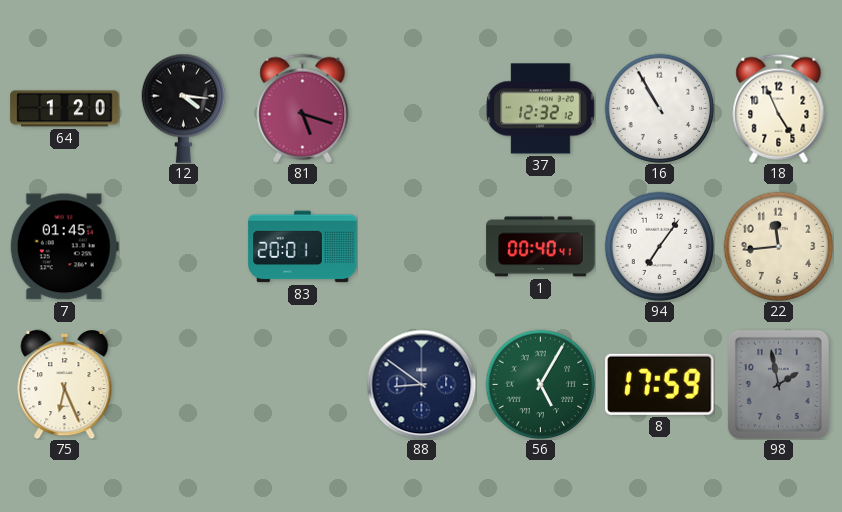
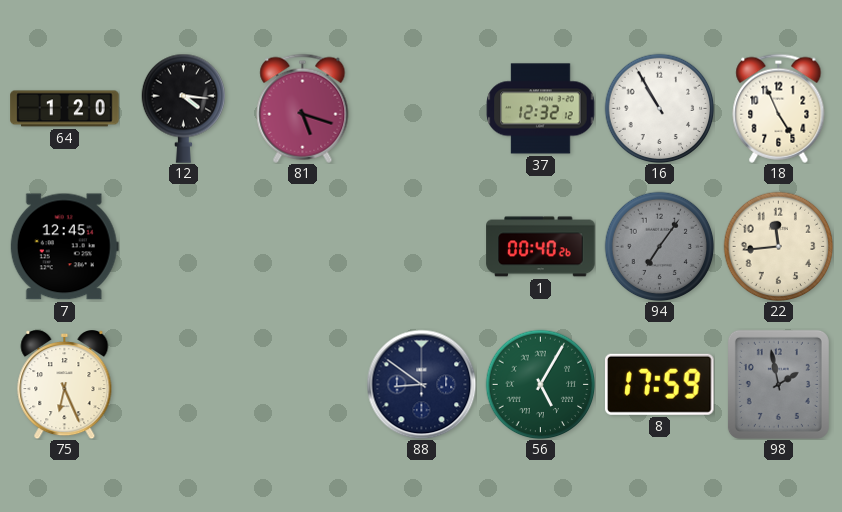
7: 01:45 -> 12:45
83: 20:01 -> none
1: 00:40:41 -> 00:40:26
94 dial: white -> grey
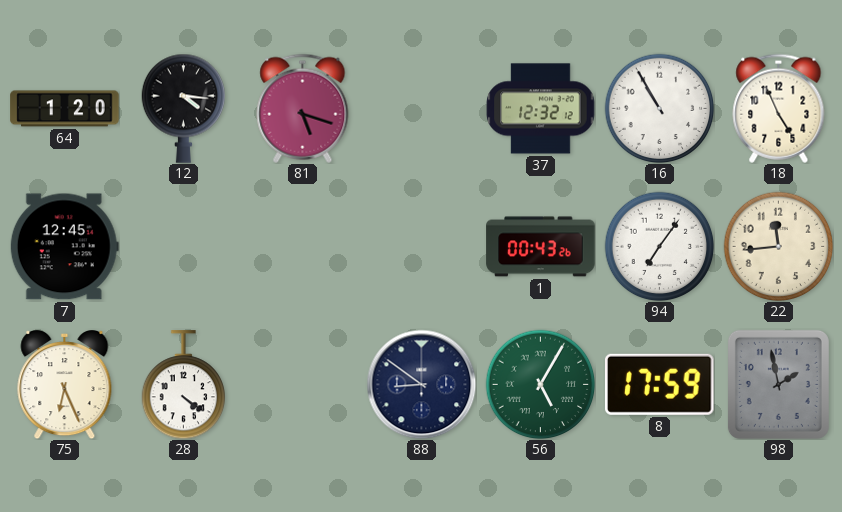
1: 00:40 -> 00:43
94 dial: grey -> white
28: none -> 4:21
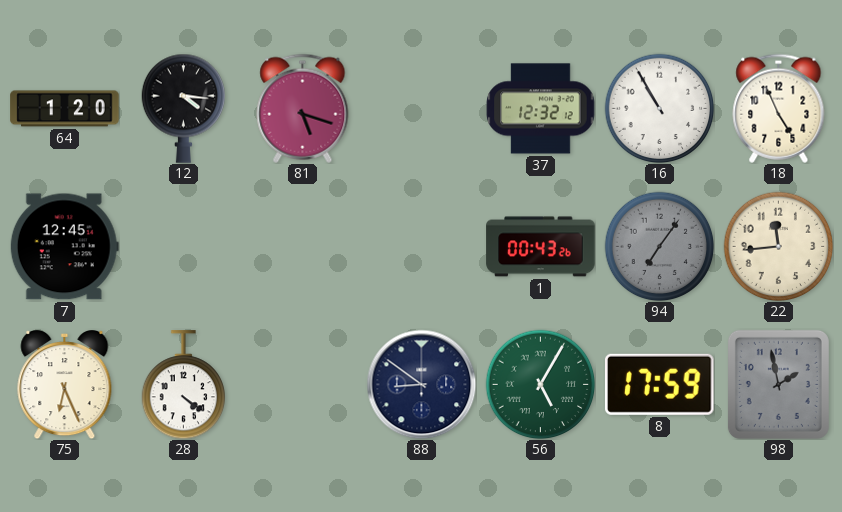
94 dial: white -> grey
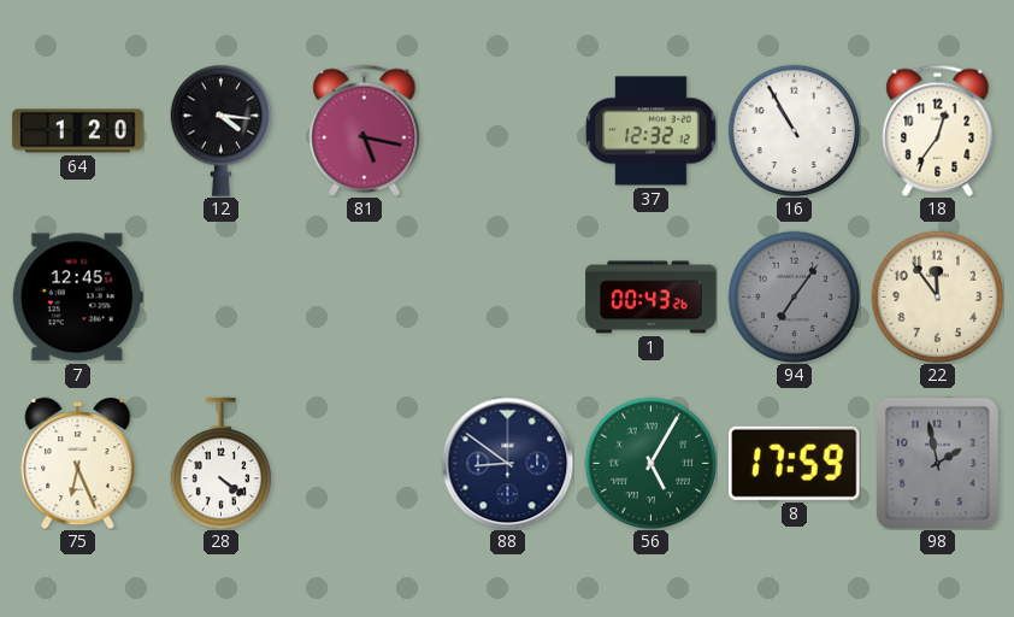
81: 5:18 -> 5:17
18: 4:56 -> 12:36
22: 11:44 -> 11:54
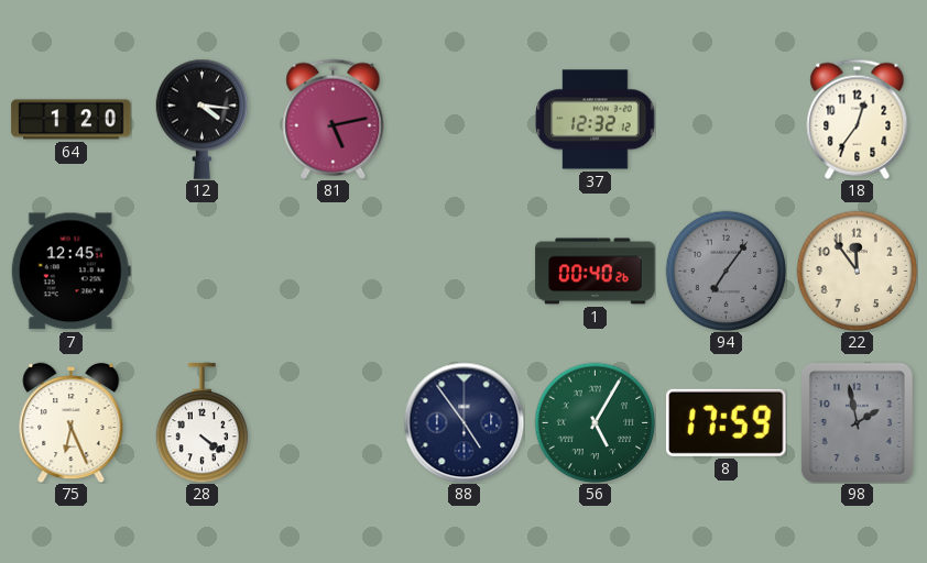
81: 5:17 -> 5:13
16: 10:55 -> none
1: 00:43 -> 00:40
88: 8:51 -> 4:54
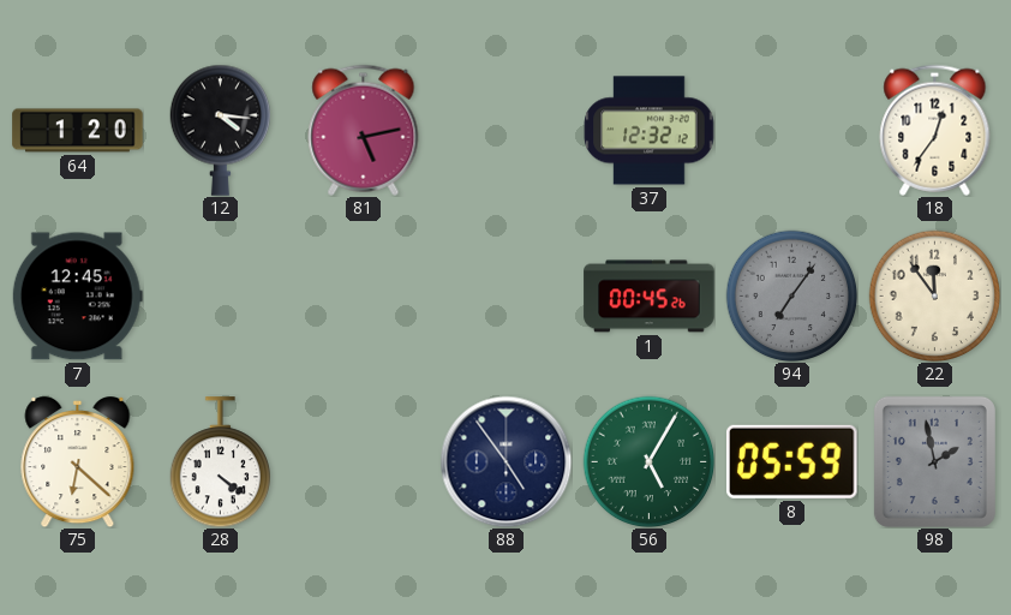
1: 00:40 -> 00:45
75: 6:26 -> 6:22
8: 17:59 -> 05:59
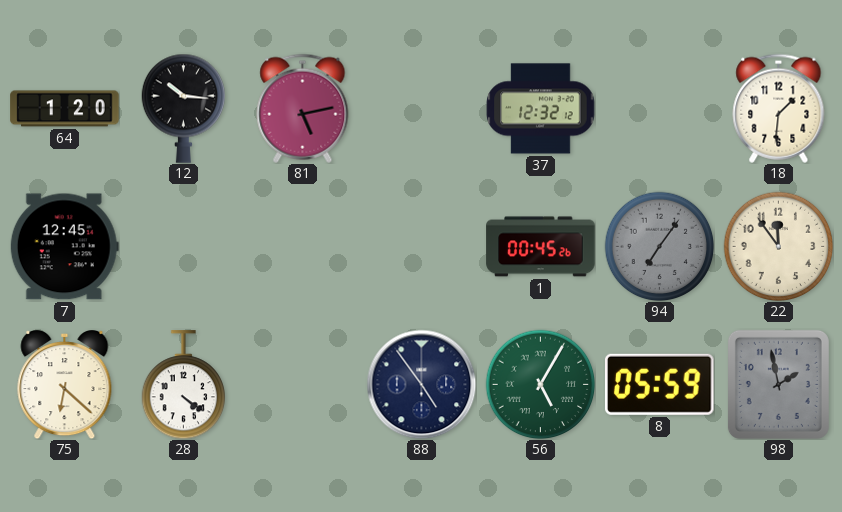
12: 4:16 -> 10:16
18: 12:36 -> 1:31
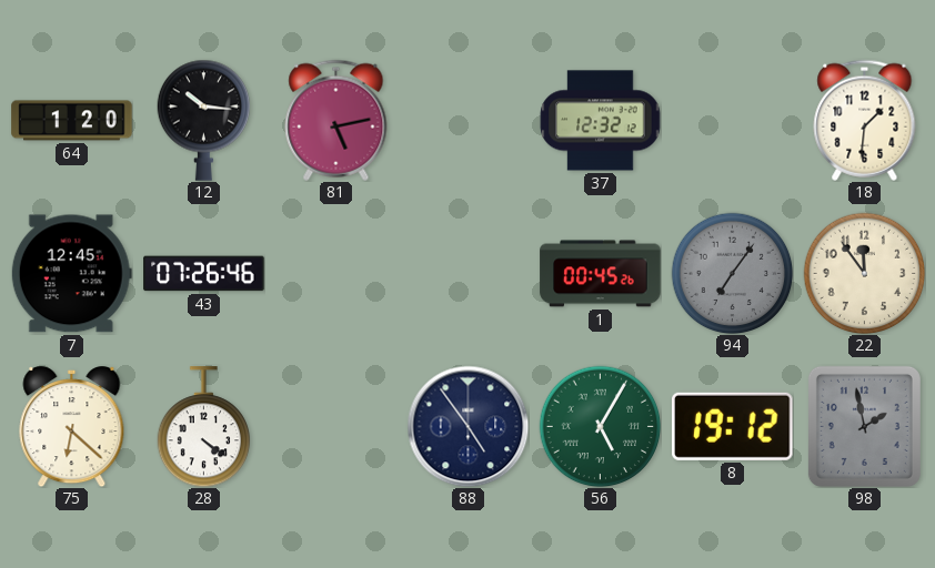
43: none -> 07:26
8: 05:59 -> 19:12
